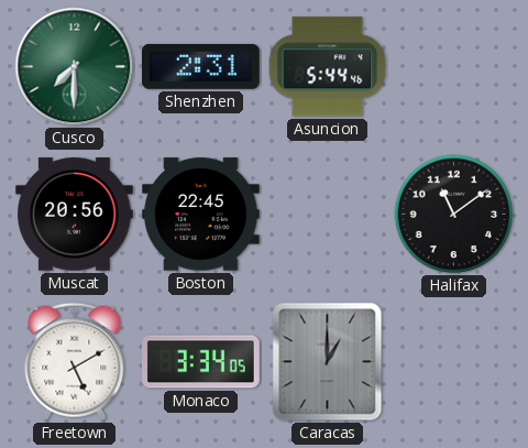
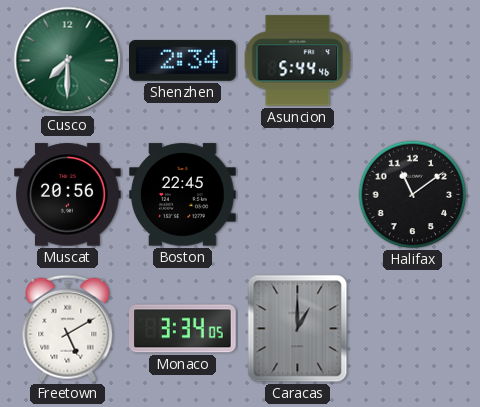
Shenzhen: 2:31 -> 2:34
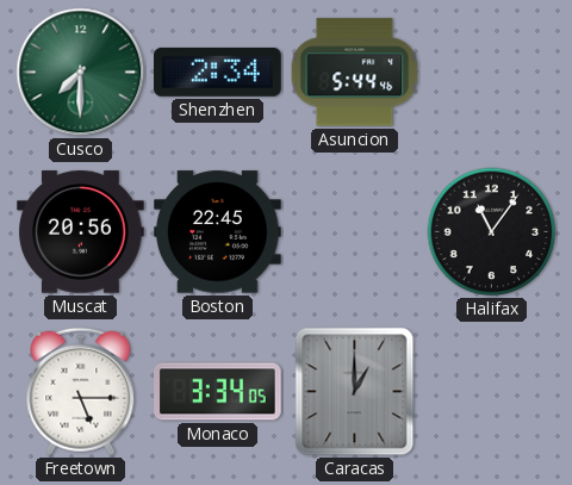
Halifax: 11:09 -> 11:06
Freetown: 5:10 -> 5:15
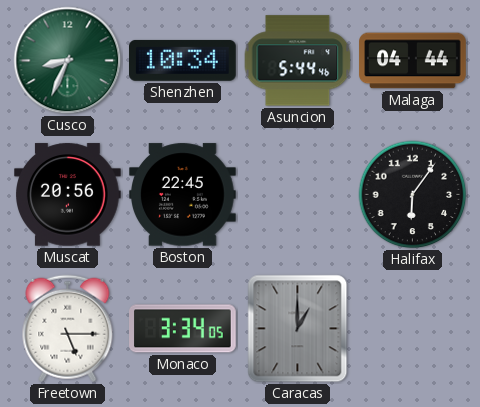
Cusco: 7:30 -> 8:34
Shenzhen: 2:34 -> 10:34
Malaga: none -> 04:44
Halifax: 11:06 -> 6:06
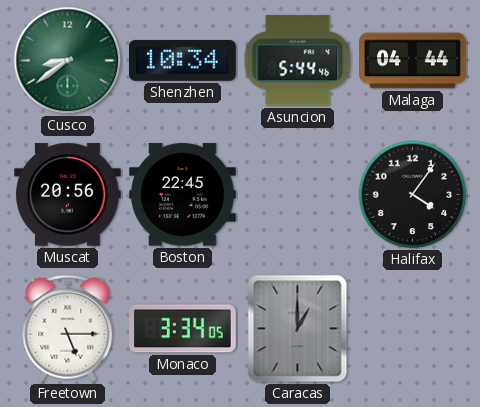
Cusco: 8:34 -> 8:39
Halifax: 6:06 -> 4:06
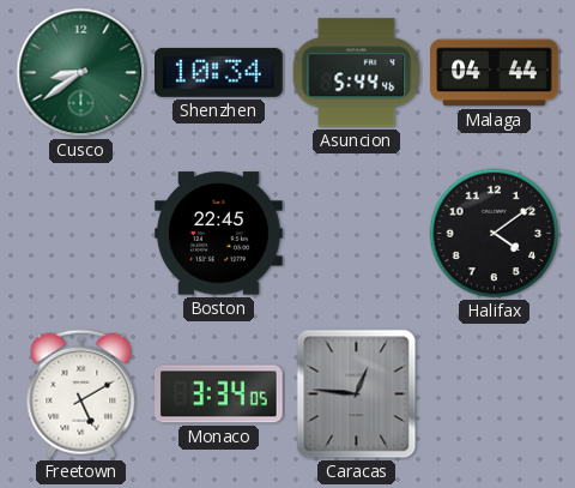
Muscat: 20:56 -> none
Halifax: 4:06 -> 4:09
Freetown: 5:15 -> 5:10
Caracas: 1:00 -> 12:46
